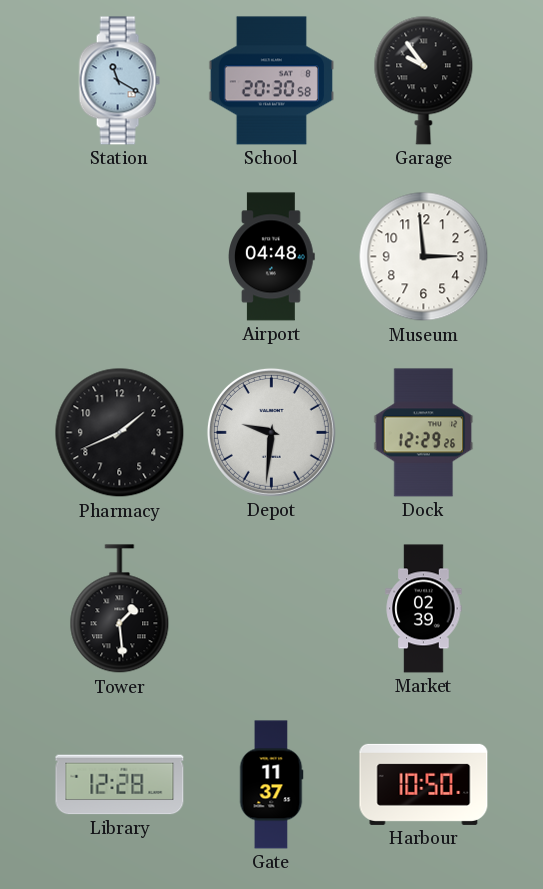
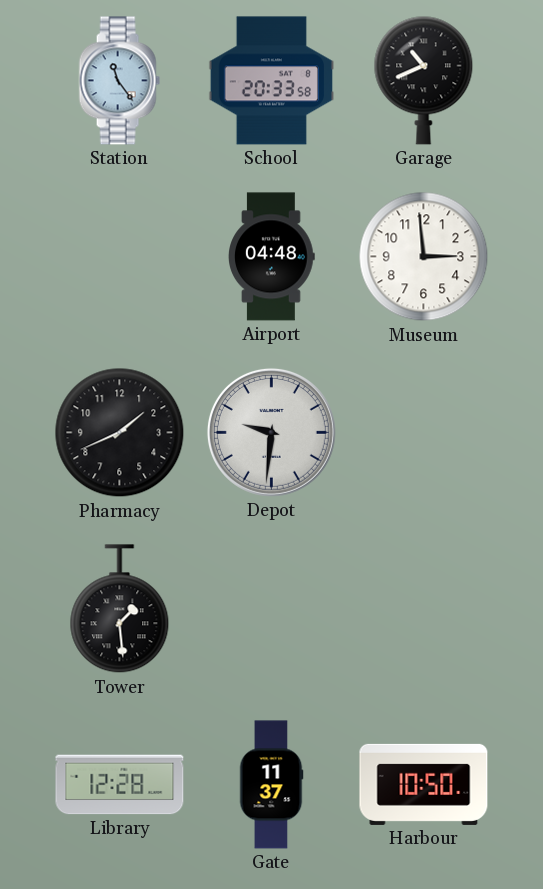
Station: 11:20 -> 11:24
School: 20:30 -> 20:33
Garage: 9:54 -> 10:41
Dock: 12:29 -> none
Market: 02:39 -> none
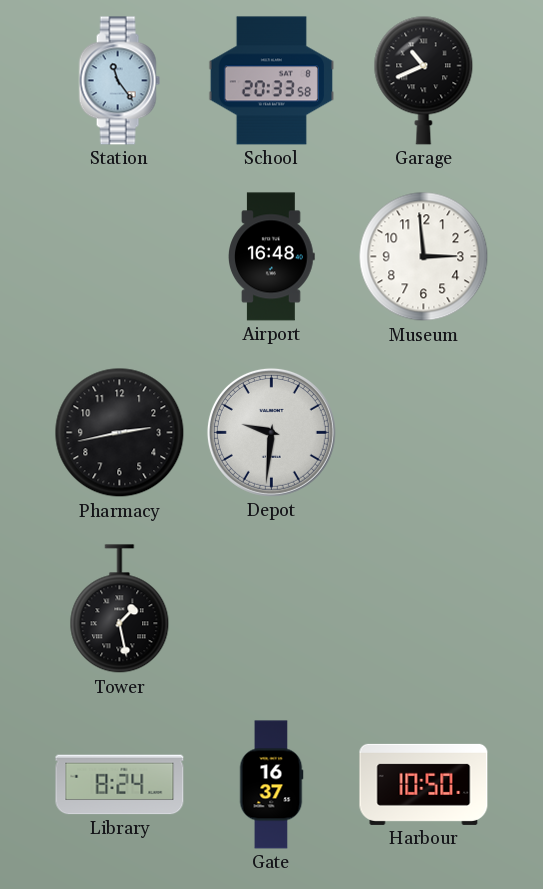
Airport: 04:48 -> 16:48
Pharmacy: 1:41 -> 2:43
Tower: 1:29 -> 1:28
Library: 12:28 -> 8:24
Gate: 11:37 -> 16:37
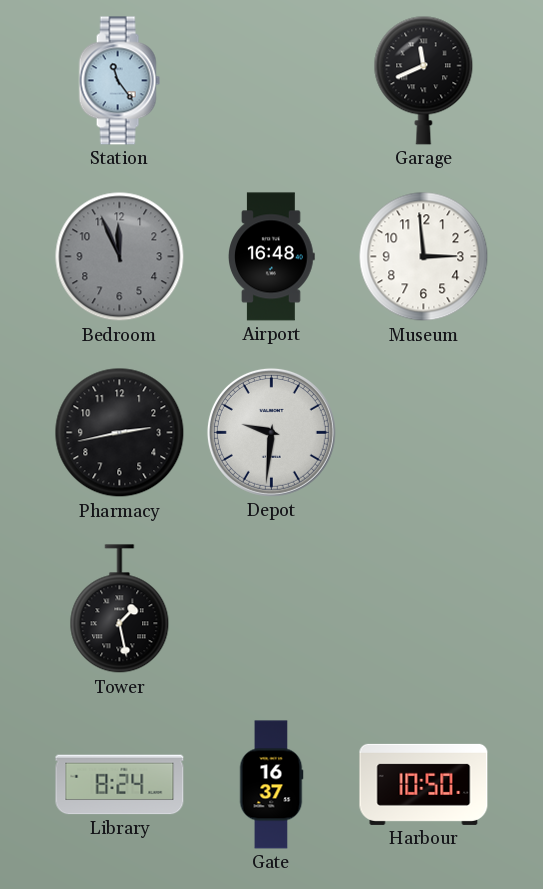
School: 20:33 -> none
Garage: 10:41 -> 11:41
Bedroom: none -> 11:56
